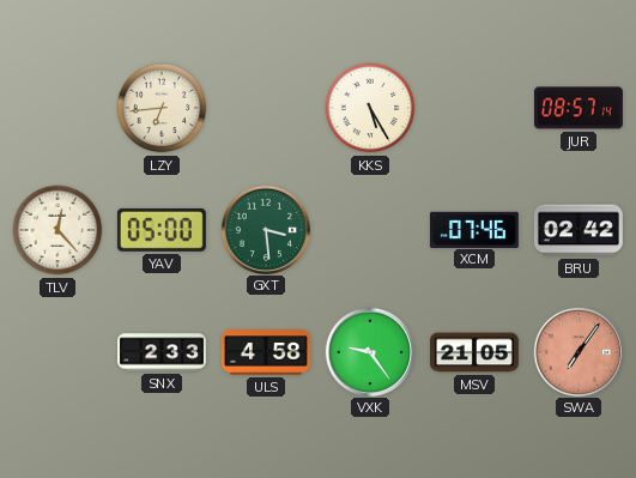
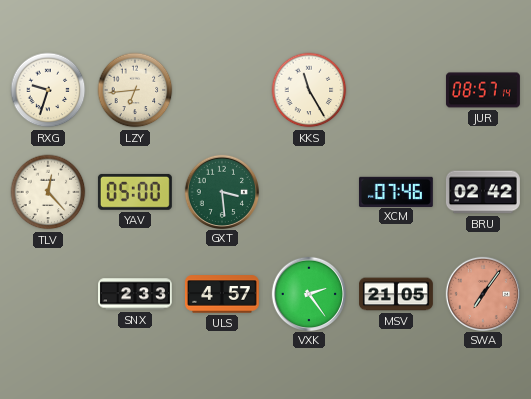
RXG: none -> 9:33
KKS: 5:25 -> 11:25
ULS: 4:58 -> 4:57
VXK: 9:24 -> 2:24
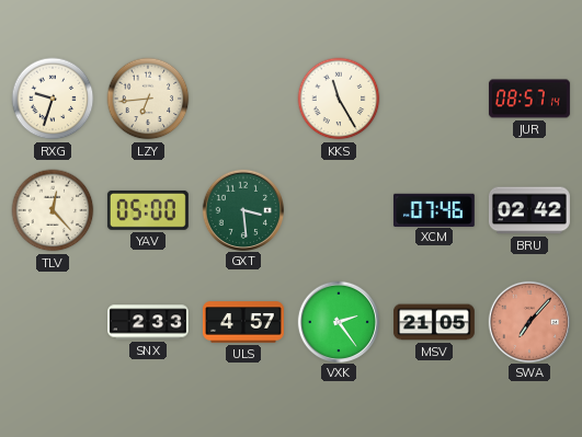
SWA: 7:06 -> 7:07
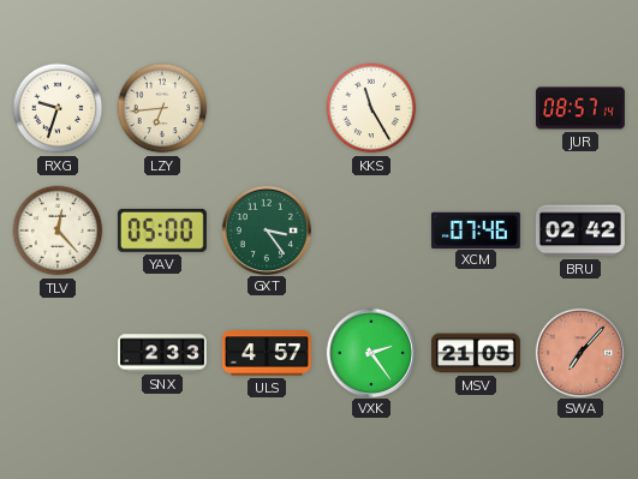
GXT: 3:29 -> 3:24
